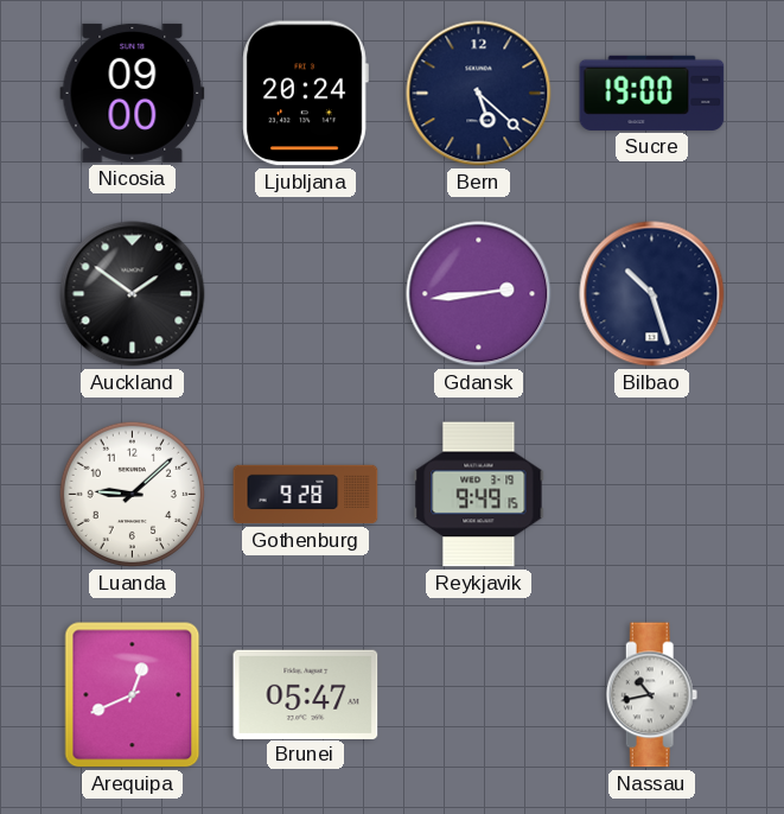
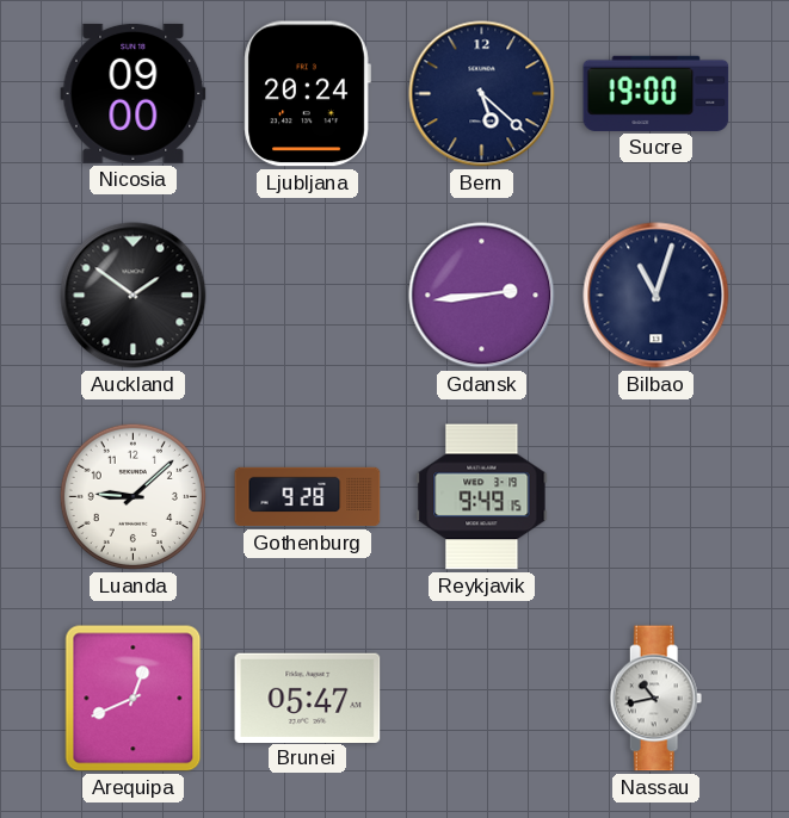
Bilbao: 10:27 -> 11:03
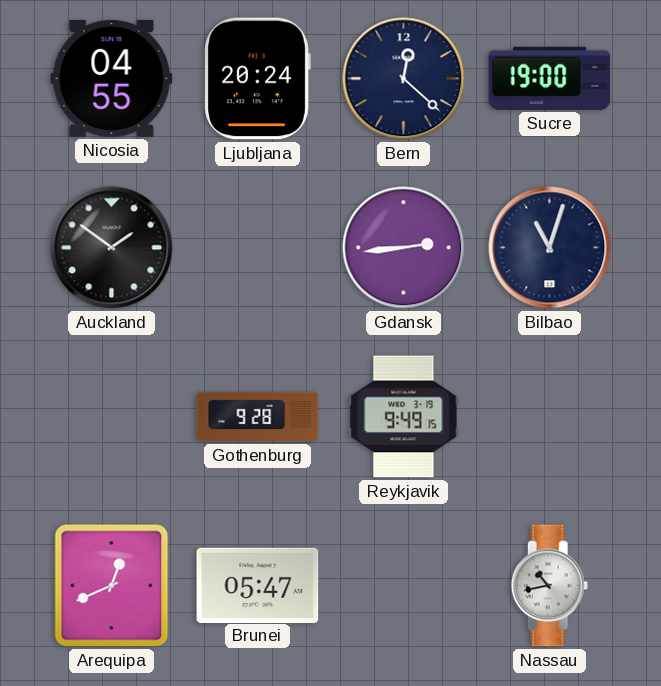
Nicosia: 09:00 -> 04:55
Bern: 5:22 -> 12:22
Luanda: 9:08 -> none
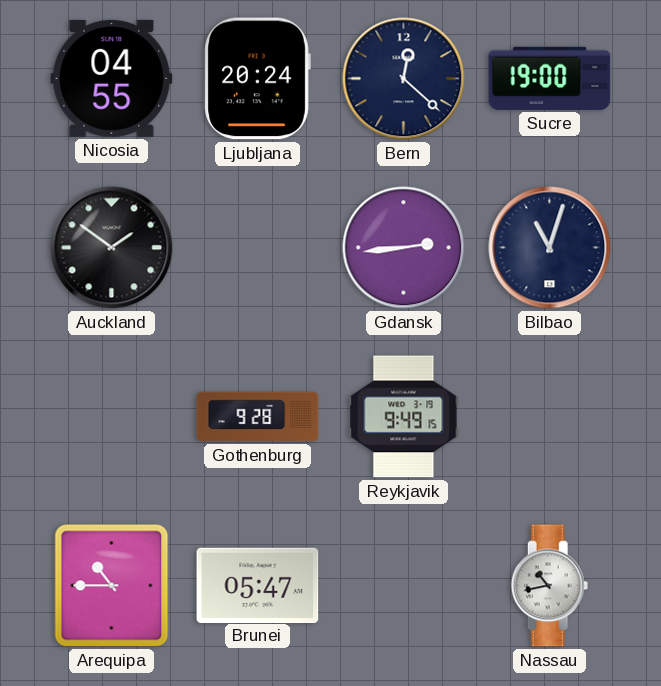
Arequipa: 12:41 -> 10:45
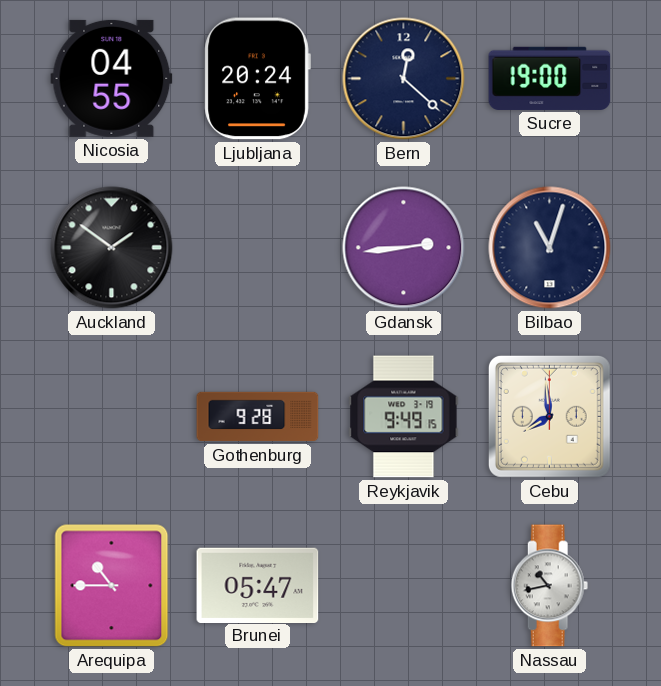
Cebu: none -> 7:59
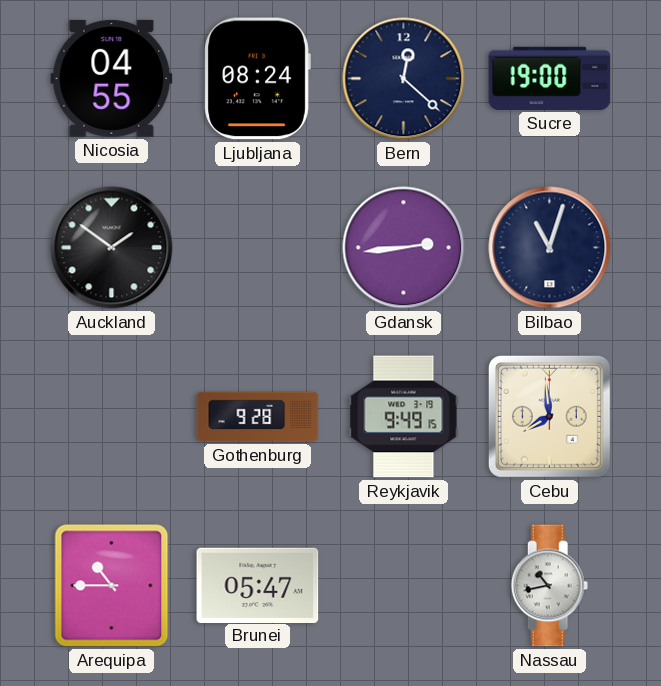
Ljubljana: 20:24 -> 08:24
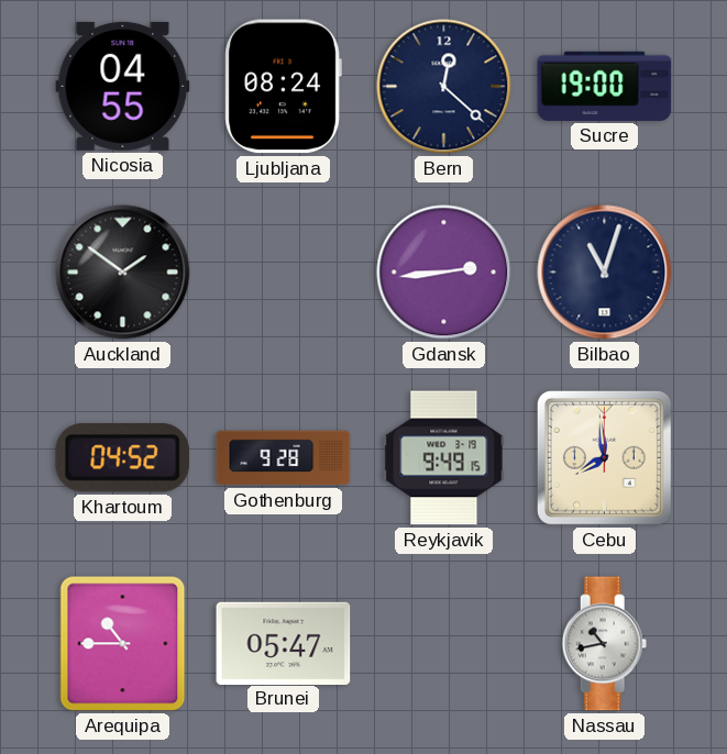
Khartoum: none -> 04:52
